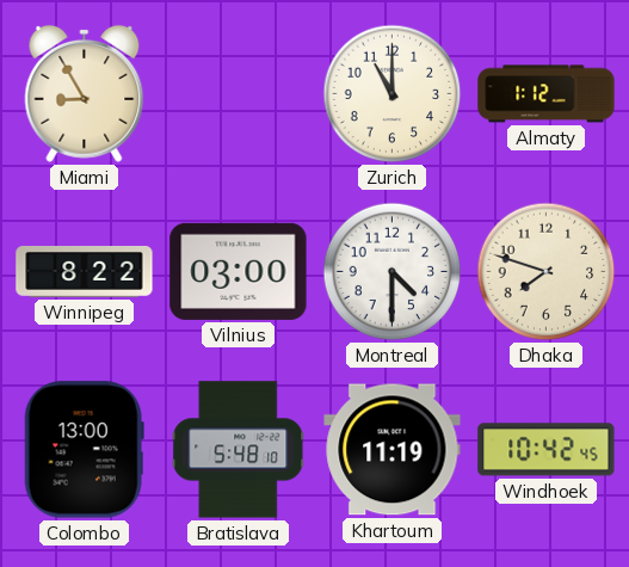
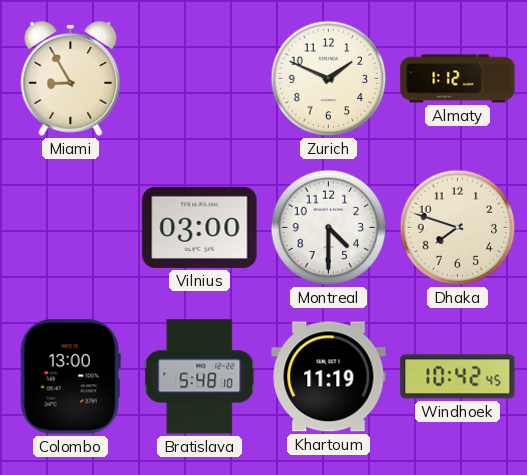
Zurich: 11:00 -> 1:49
Winnipeg: 8:22 -> none
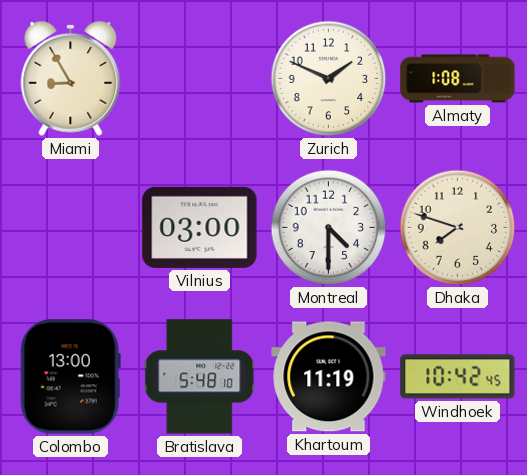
Almaty: 1:12 -> 1:08
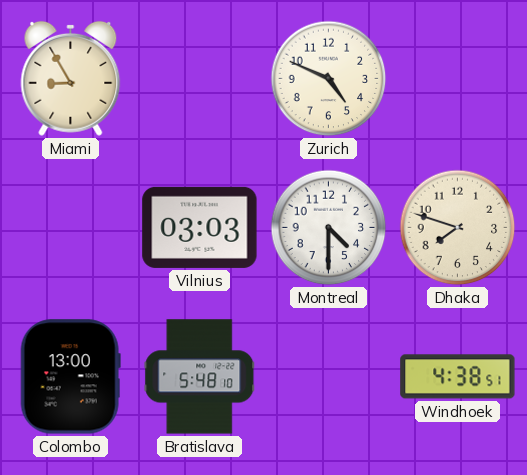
Zurich: 1:49 -> 4:49
Almaty: 1:08 -> none
Vilnius: 03:00 -> 03:03
Khartoum: 11:19 -> none
Windhoek: 10:42 -> 4:38
